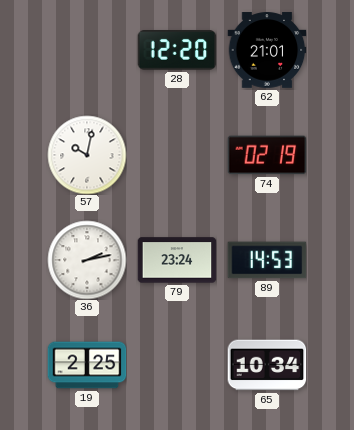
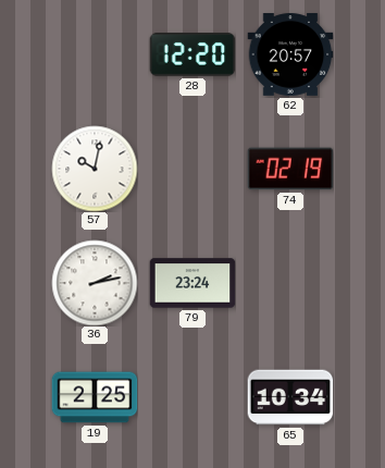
62: 21:01 -> 20:57
89: 14:53 -> none
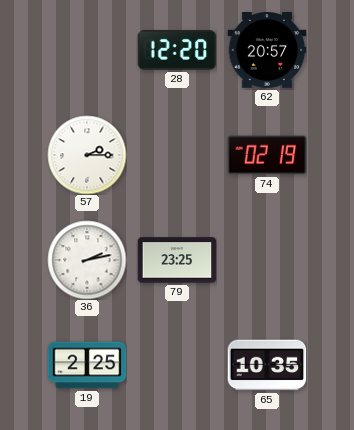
57: 10:02 -> 2:15
79: 23:24 -> 23:25
65: 10:34 -> 10:35
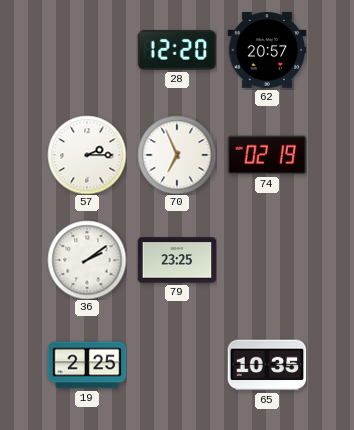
70: none -> 6:56
36: 2:13 -> 2:09
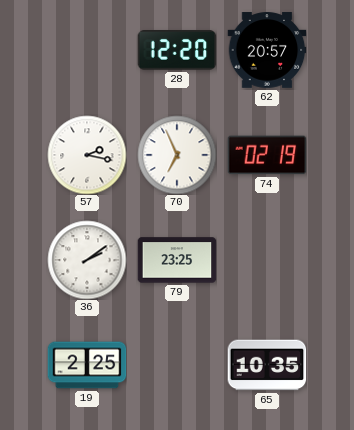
57: 2:15 -> 2:17
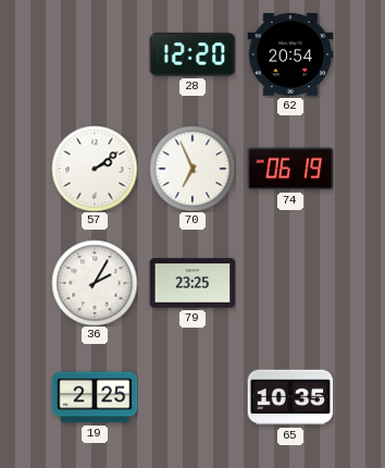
62: 20:57 -> 20:54
57: 2:17 -> 2:09
74: 02:19 -> 06:19
36: 2:09 -> 2:05
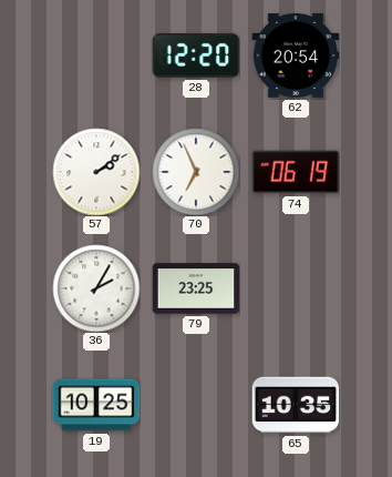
19: 2:25 -> 10:25
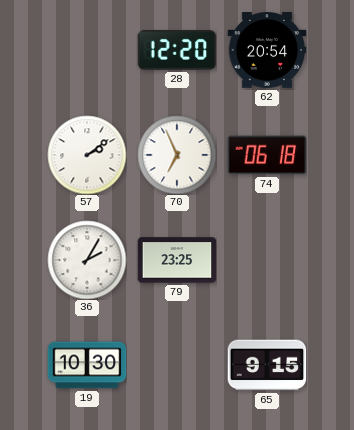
74: 06:19 -> 06:18
19: 10:25 -> 10:30
65: 10:35 -> 9:15
